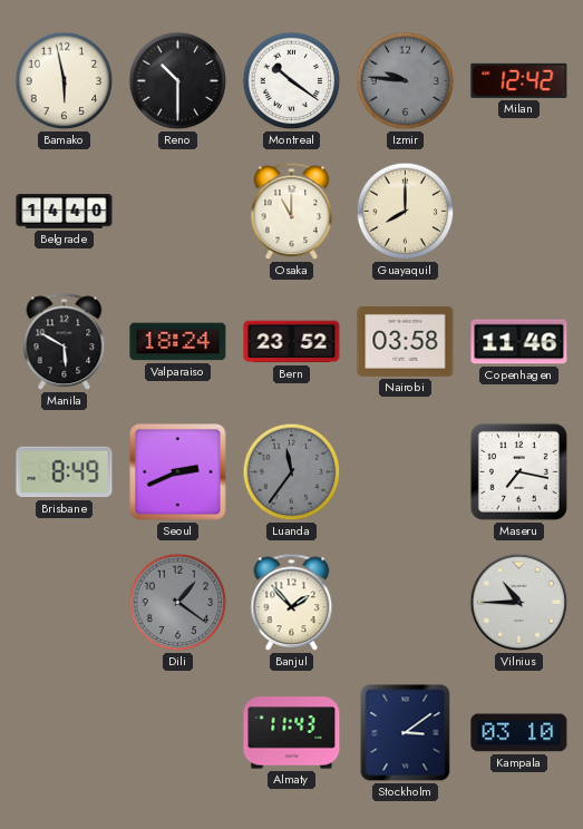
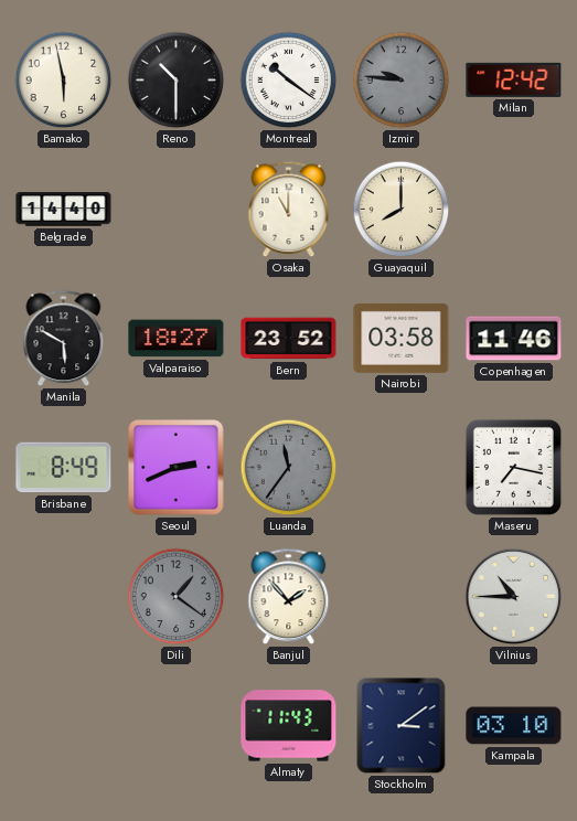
Valparaiso: 18:24 -> 18:27
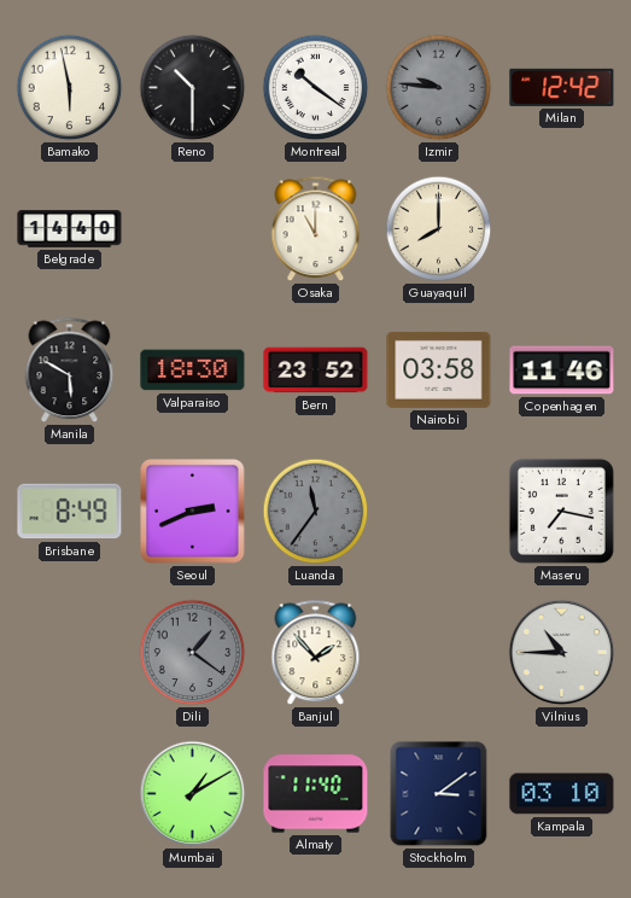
Valparaiso: 18:27 -> 18:30
Mumbai: none -> 1:10
Almaty: 11:43 -> 11:40
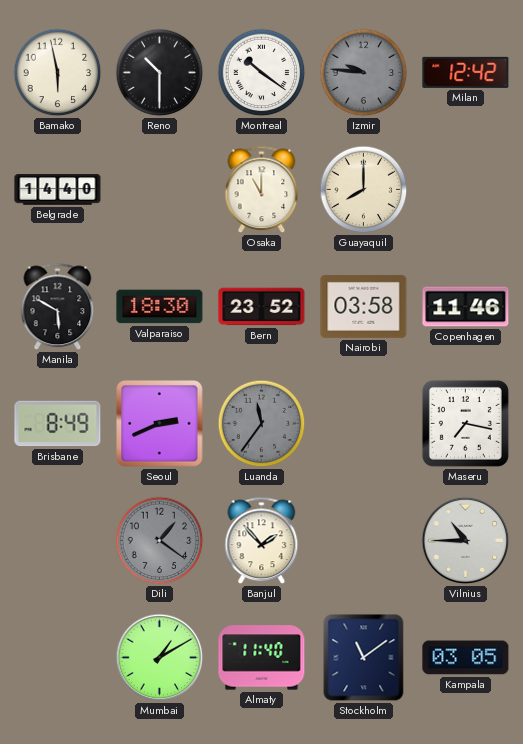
Stockholm: 3:09 -> 11:09
Kampala: 03:10 -> 03:05
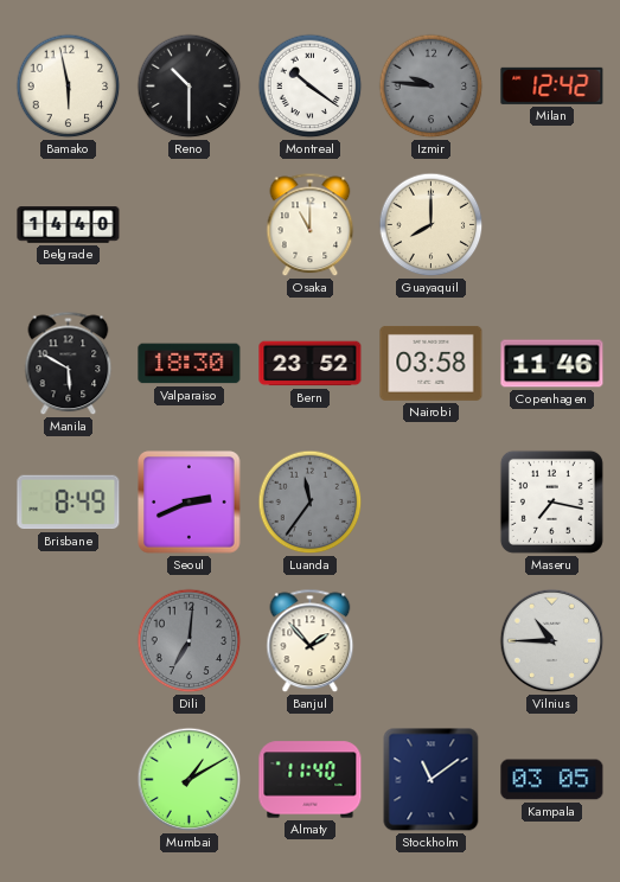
Dili: 1:21 -> 7:01
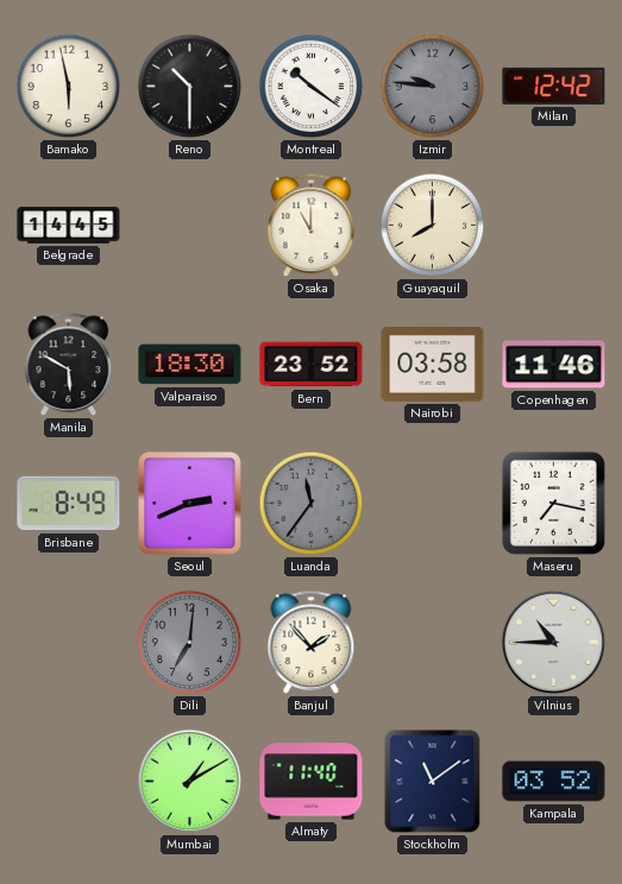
Belgrade: 14:40 -> 14:45
Kampala: 03:05 -> 03:52
